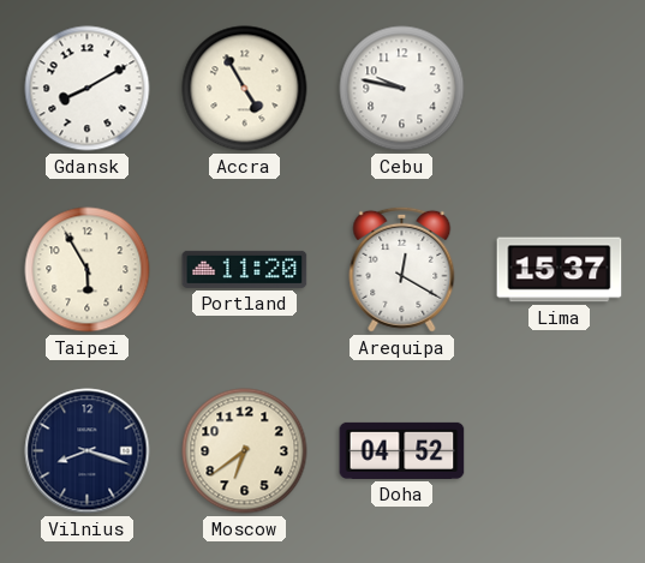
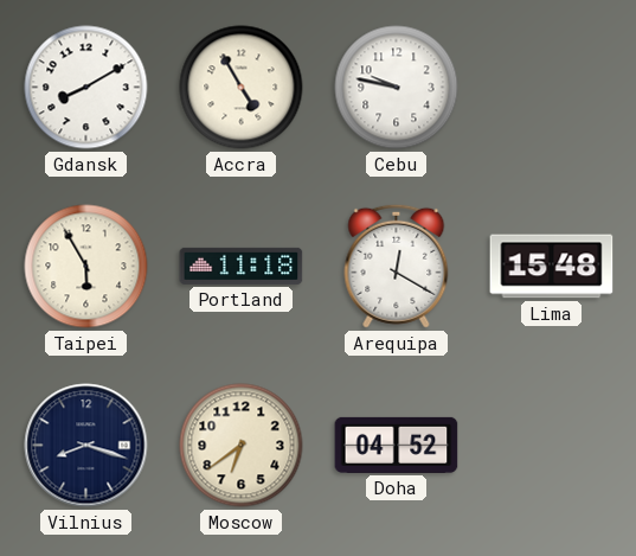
Portland: 11:20 -> 11:18
Lima: 15:37 -> 15:48
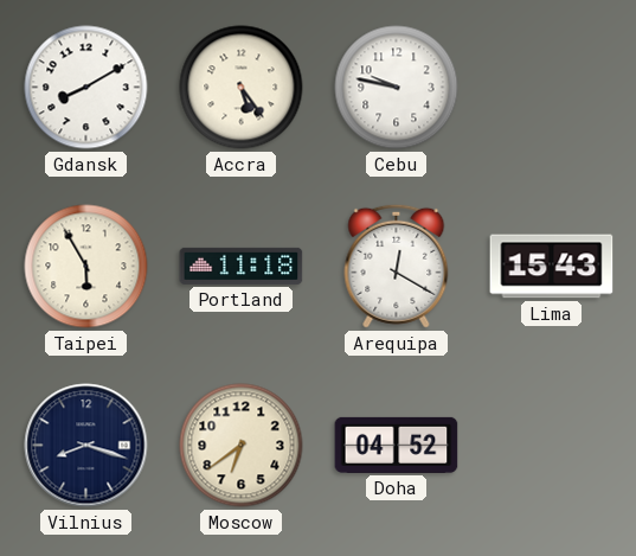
Accra: 4:55 -> 5:24
Lima: 15:48 -> 15:43
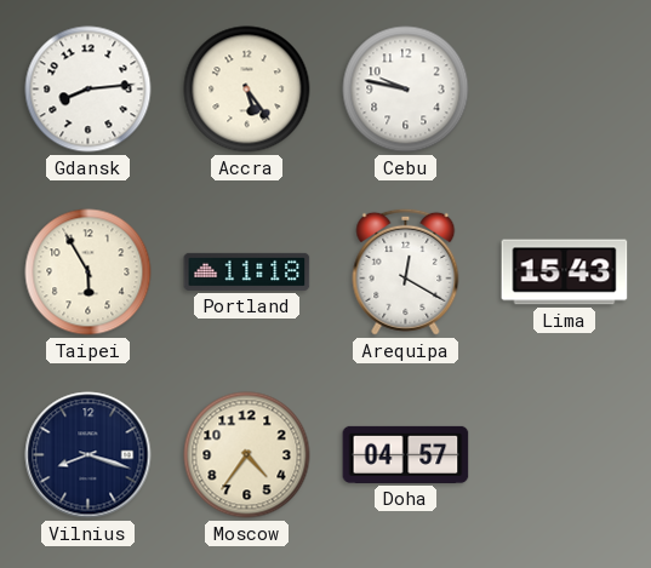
Gdansk: 8:10 -> 8:14
Moscow: 6:39 -> 4:36
Doha: 04:52 -> 04:57
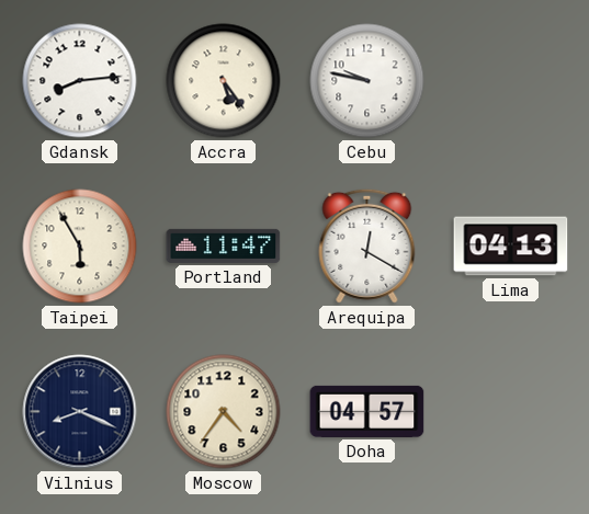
Portland: 11:18 -> 11:47
Lima: 15:43 -> 04:13
Vilnius: 8:18 -> 8:19
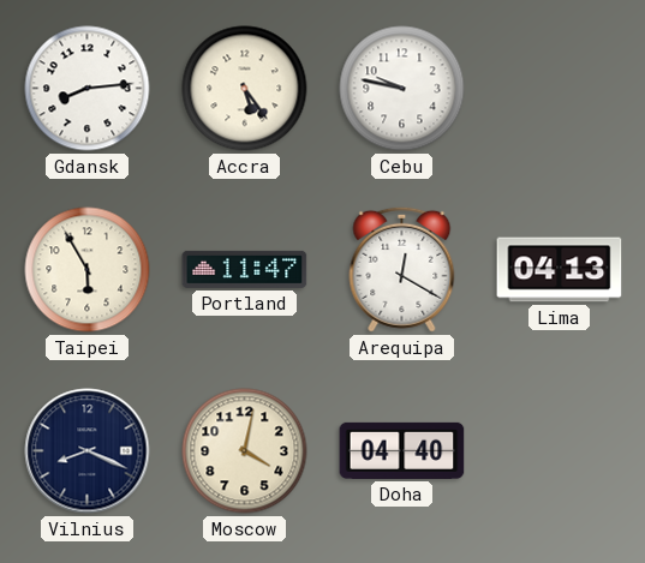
Moscow: 4:36 -> 4:02
Doha: 04:57 -> 04:40
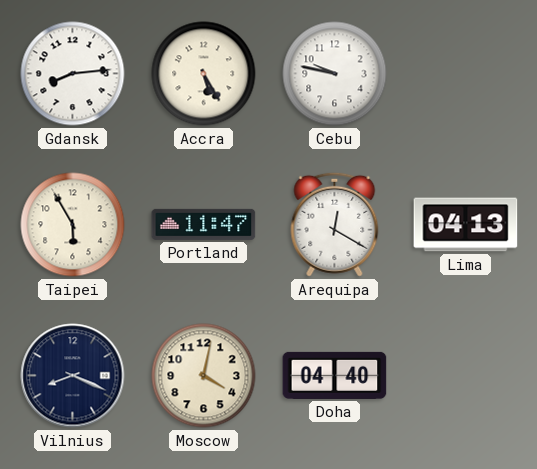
Accra: 5:24 -> 5:25
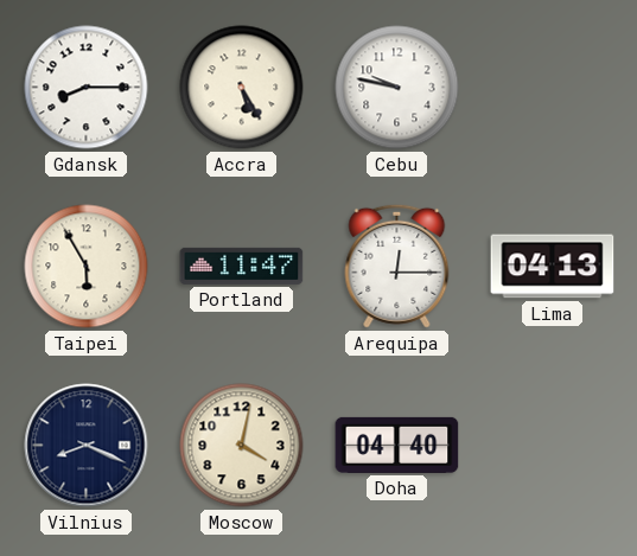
Gdansk: 8:14 -> 8:15
Arequipa: 12:20 -> 12:15
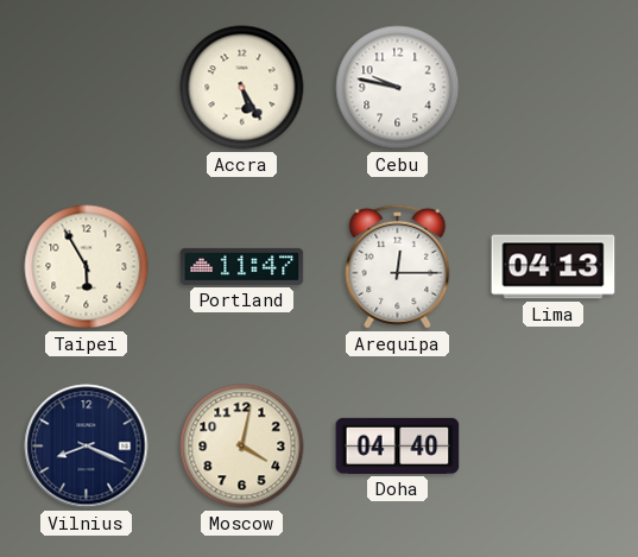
Gdansk: 8:15 -> none
